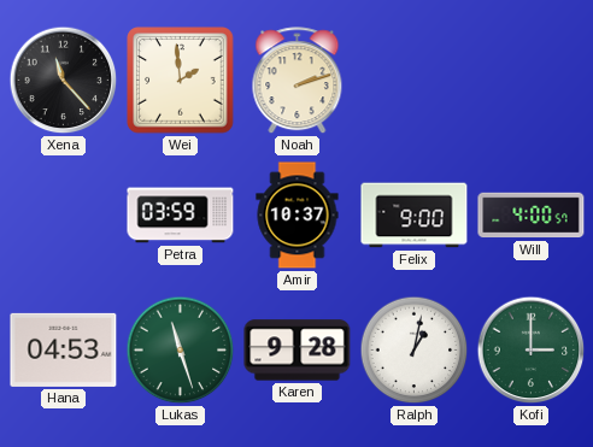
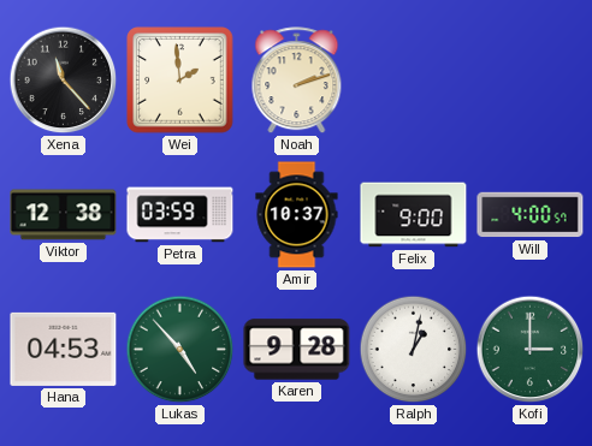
Viktor: none -> 12:38
Lukas: 11:27 -> 4:53
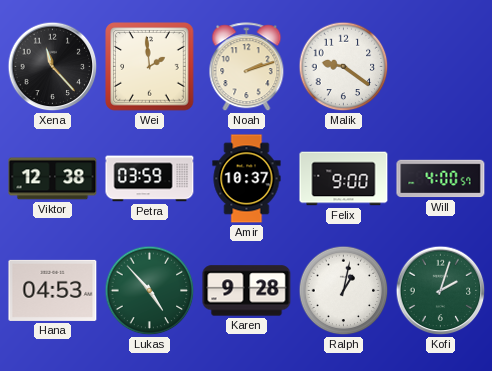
Malik: none -> 9:21
Kofi: 3:00 -> 2:03
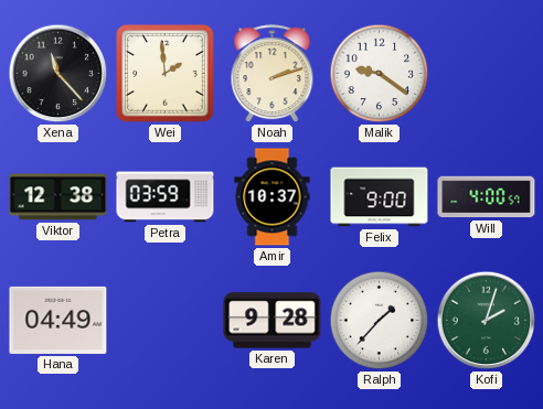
Hana: 04:53 -> 04:49
Lukas: 4:53 -> none
Ralph: 1:02 -> 1:37
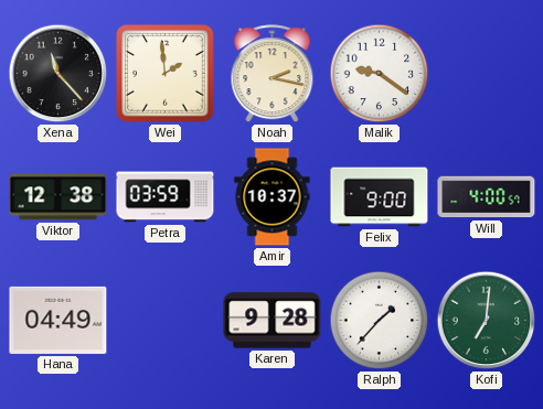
Noah: 2:12 -> 2:17
Kofi: 2:03 -> 7:01
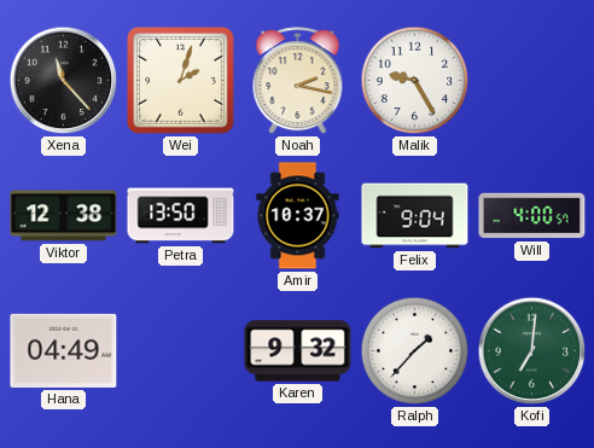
Wei: 1:59 -> 2:03
Malik: 9:21 -> 9:25
Petra: 03:59 -> 13:50
Felix: 9:00 -> 9:04
Karen: 9:28 -> 9:32
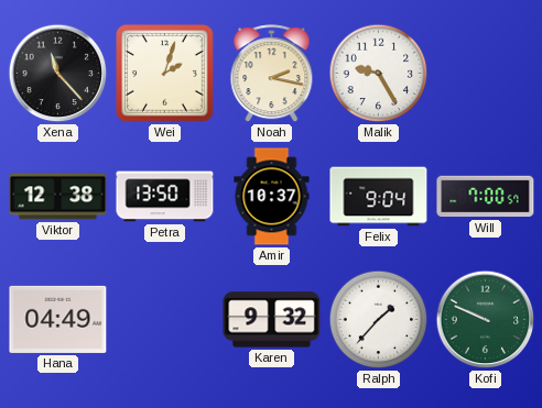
Will: 4:00 -> 7:00
Kofi: 7:01 -> 9:49
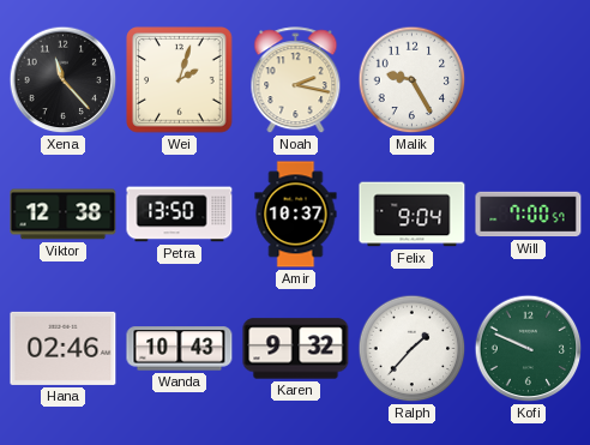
Hana: 04:49 -> 02:46
Wanda: none -> 10:43
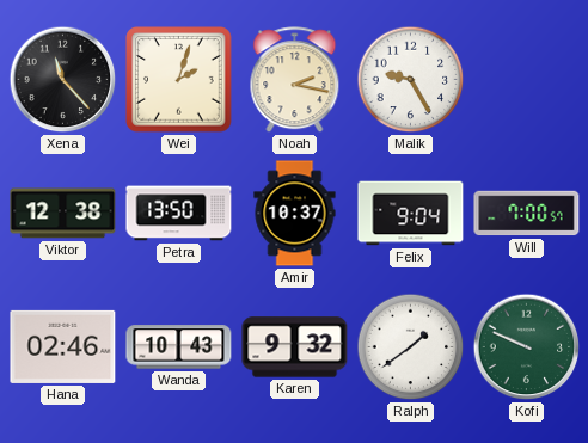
Ralph: 1:37 -> 1:39
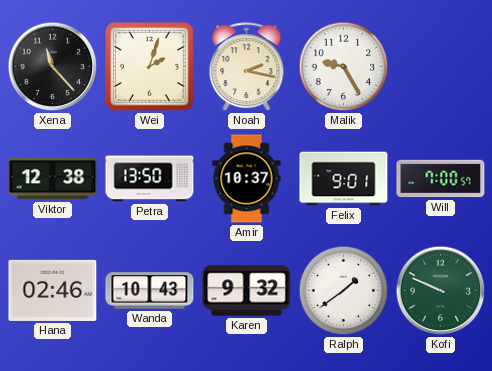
Felix: 9:04 -> 9:01
